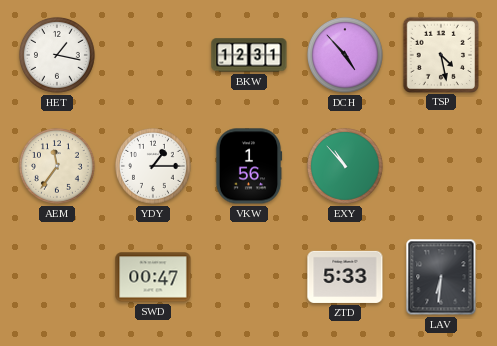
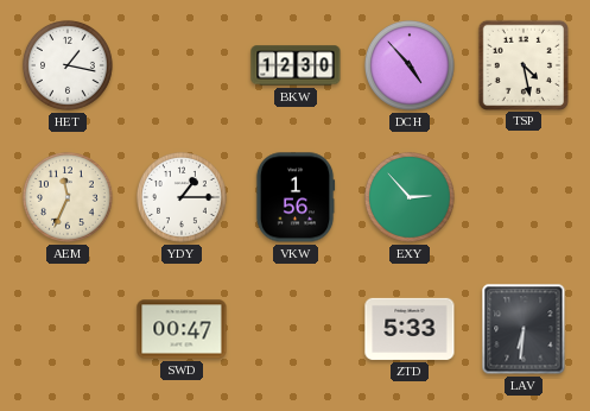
BKW: 12:31 -> 12:30
AEM: 11:36 -> 11:34
EXY: 10:53 -> 2:53
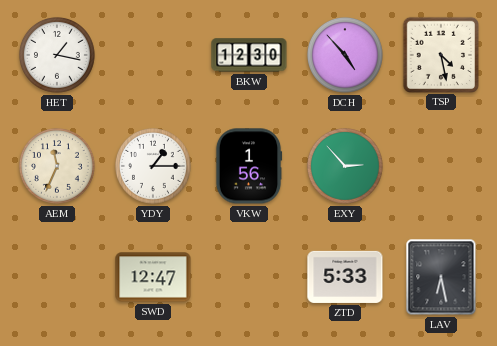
SWD: 00:47 -> 12:47
LAV: 6:31 -> 6:28
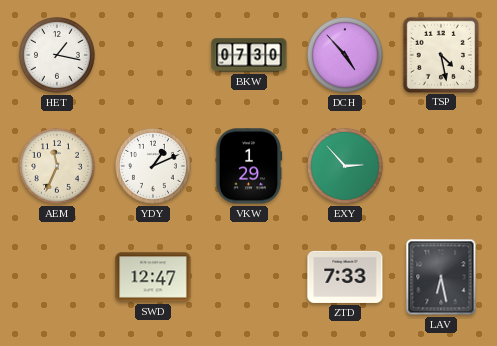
BKW: 12:30 -> 07:30
YDY: 1:15 -> 1:11
VKW: 1:56 -> 1:29
ZTD: 5:33 -> 7:33
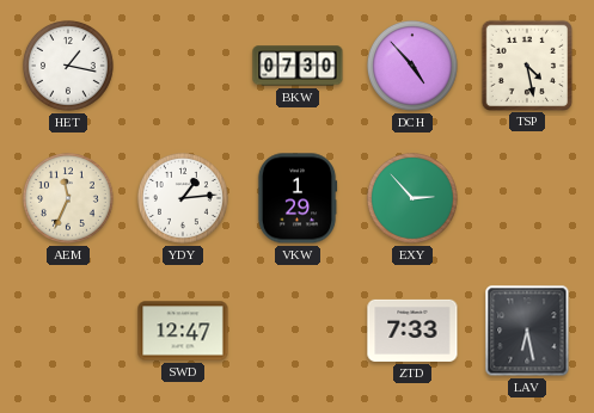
YDY: 1:11 -> 1:14
